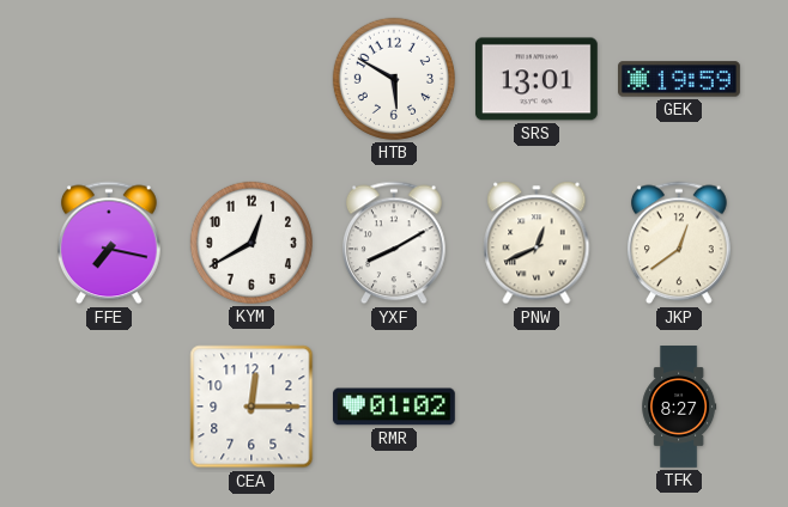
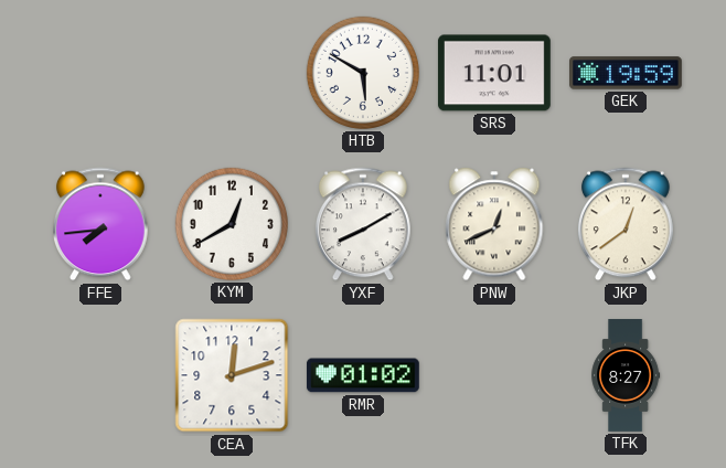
SRS: 13:01 -> 11:01
FFE: 7:17 -> 7:44
CEA: 12:15 -> 12:12
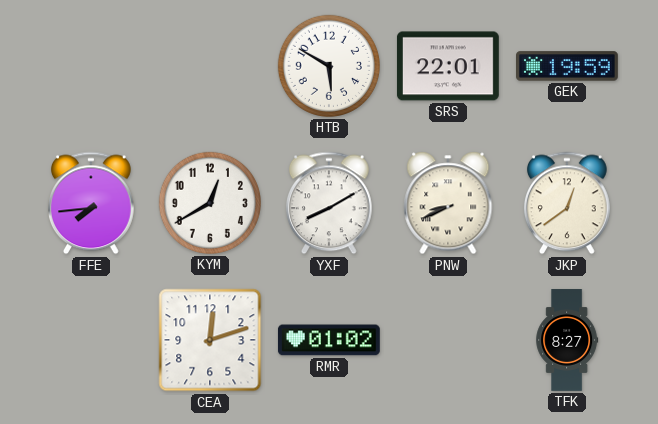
SRS: 11:01 -> 22:01
PNW: 12:41 -> 8:41
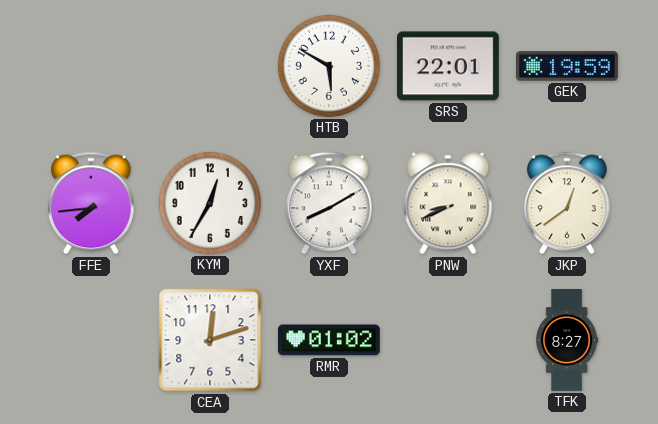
KYM: 12:40 -> 12:35
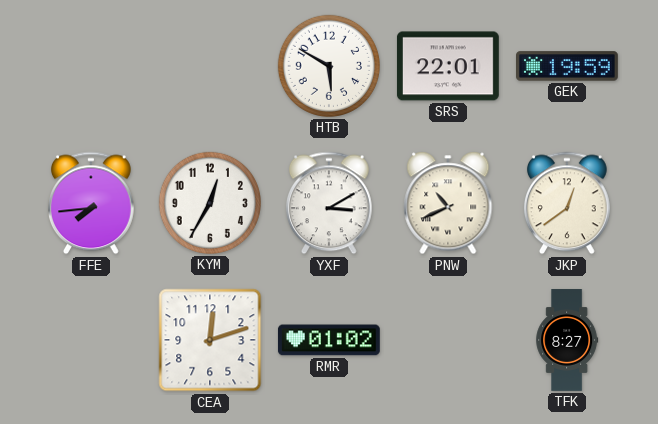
YXF: 8:10 -> 3:10
PNW: 8:41 -> 10:41
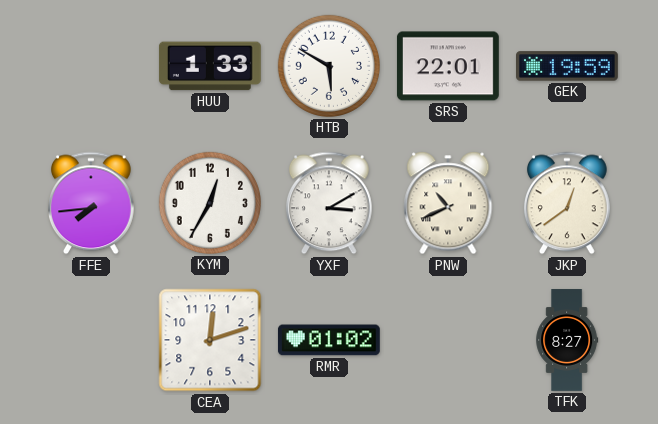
HUU: none -> 1:33
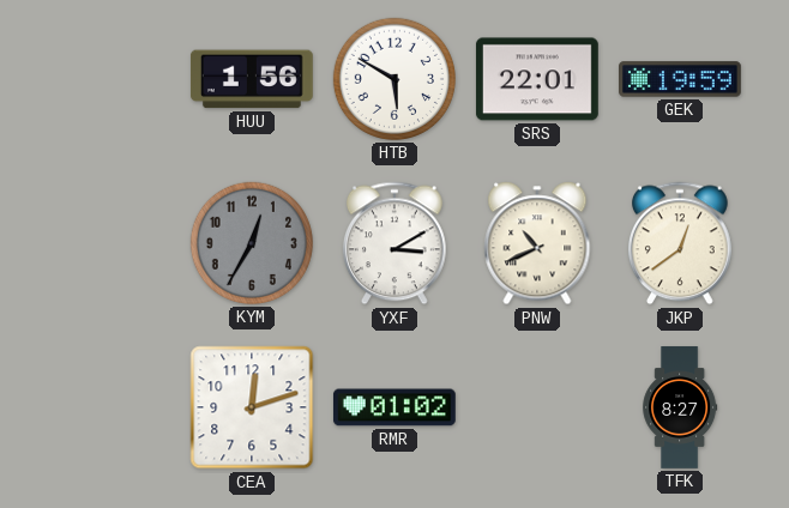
HUU: 1:33 -> 1:56
FFE: 7:44 -> none
KYM dial: white -> grey
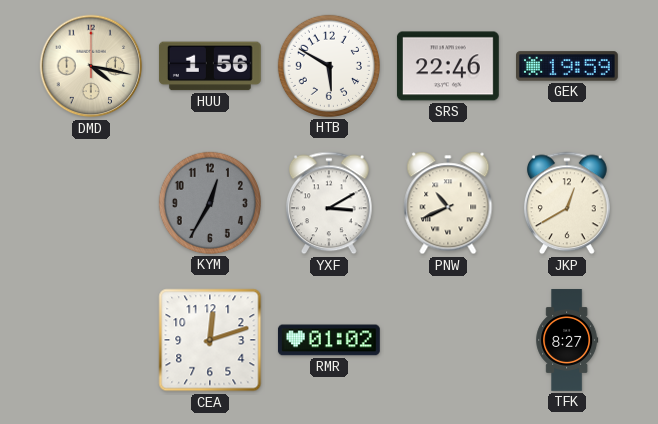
DMD: none -> 4:17
SRS: 22:01 -> 22:46
JKP: 12:39 -> 12:40
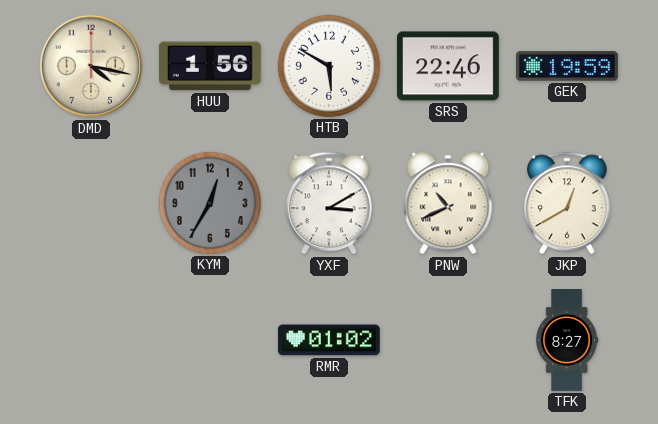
CEA: 12:12 -> none
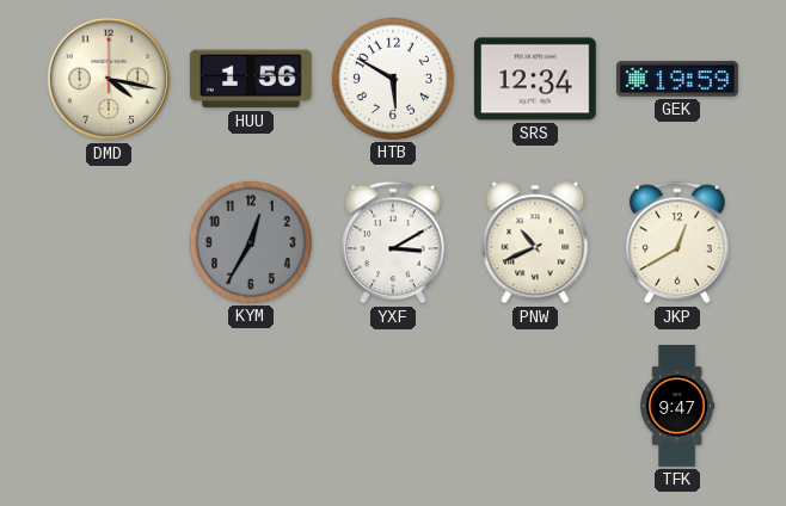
SRS: 22:46 -> 12:34
RMR: 01:02 -> none
TFK: 8:27 -> 9:47
